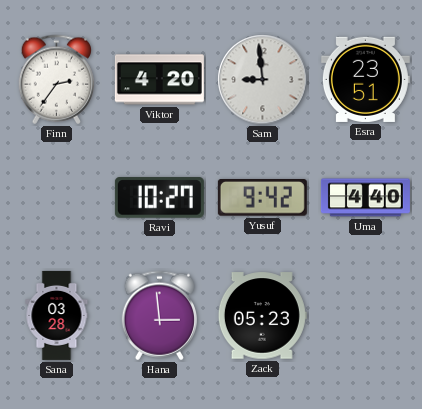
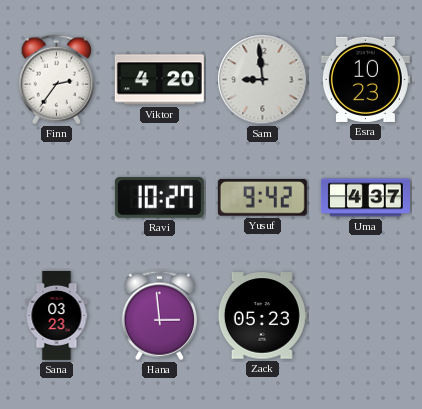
Esra: 23:51 -> 10:23
Uma: 4:40 -> 4:37
Sana: 03:28 -> 03:23
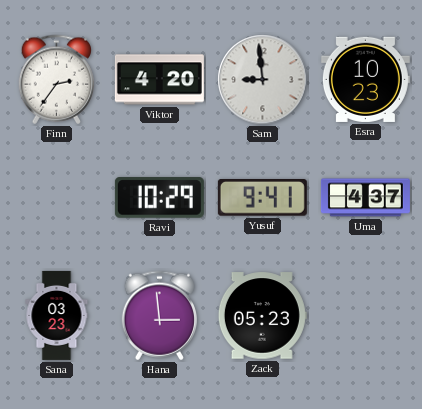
Ravi: 10:27 -> 10:29
Yusuf: 9:42 -> 9:41
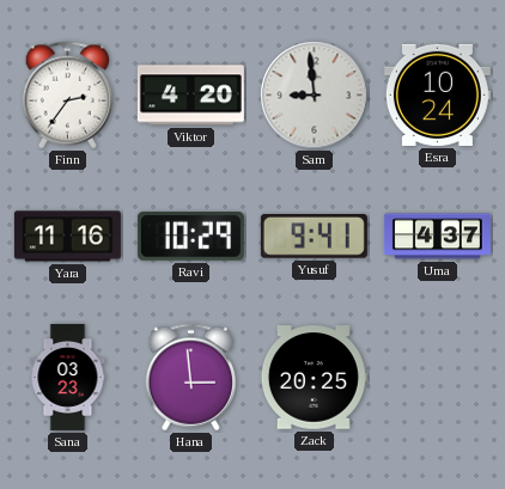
Esra: 10:23 -> 10:24
Yara: none -> 11:16
Zack: 05:23 -> 20:25
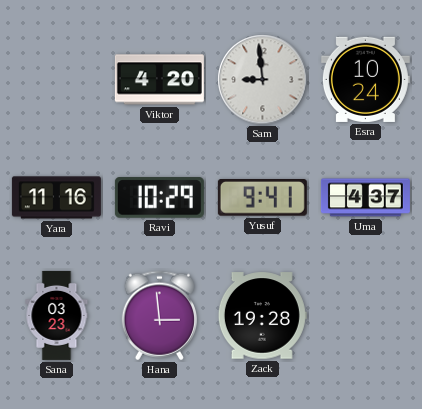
Finn: 2:36 -> none
Zack: 20:25 -> 19:28
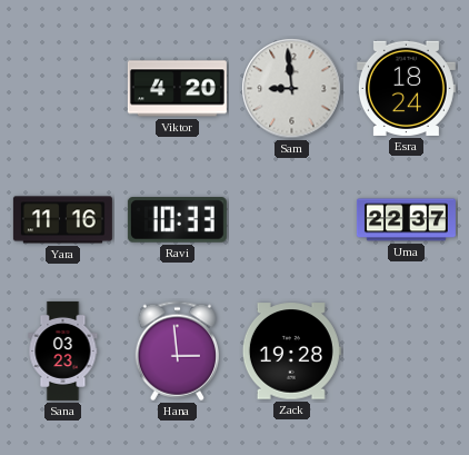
Esra: 10:24 -> 18:24
Ravi: 10:29 -> 10:33
Yusuf: 9:41 -> none
Uma: 4:37 -> 22:37
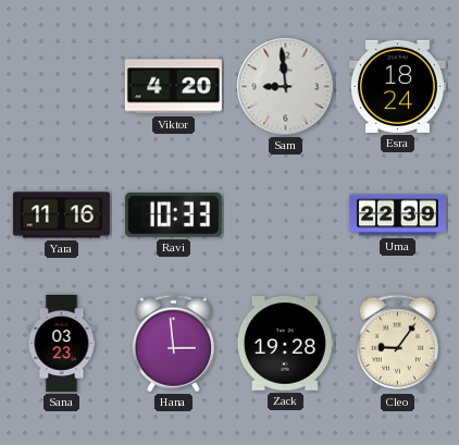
Uma: 22:37 -> 22:39
Cleo: none -> 9:06
